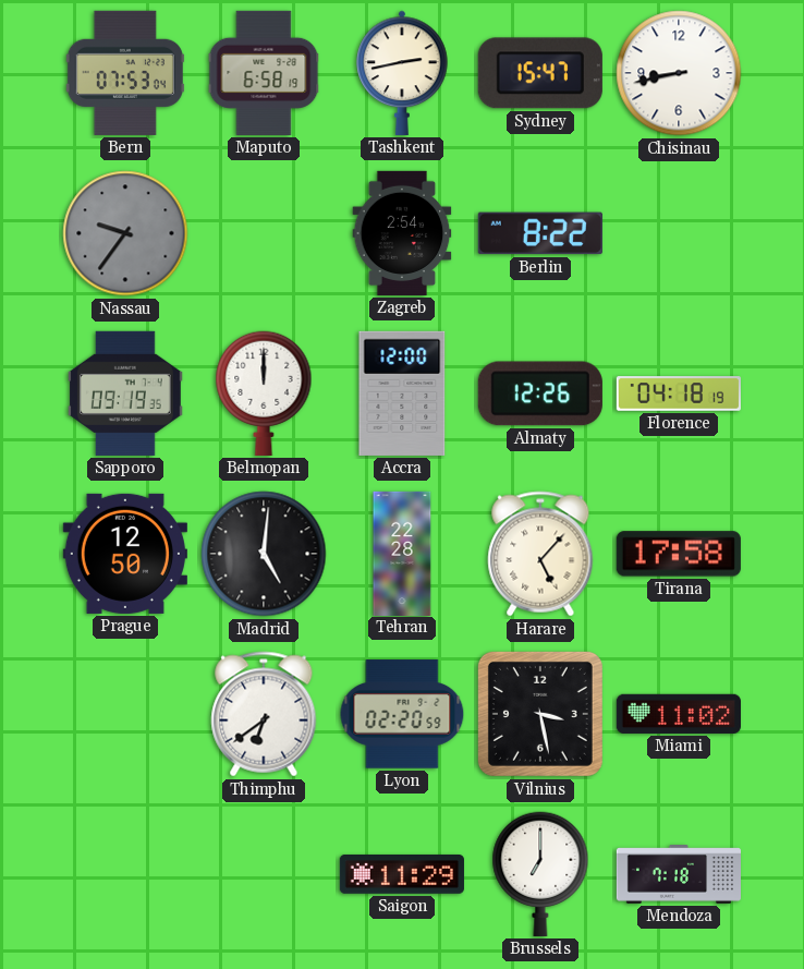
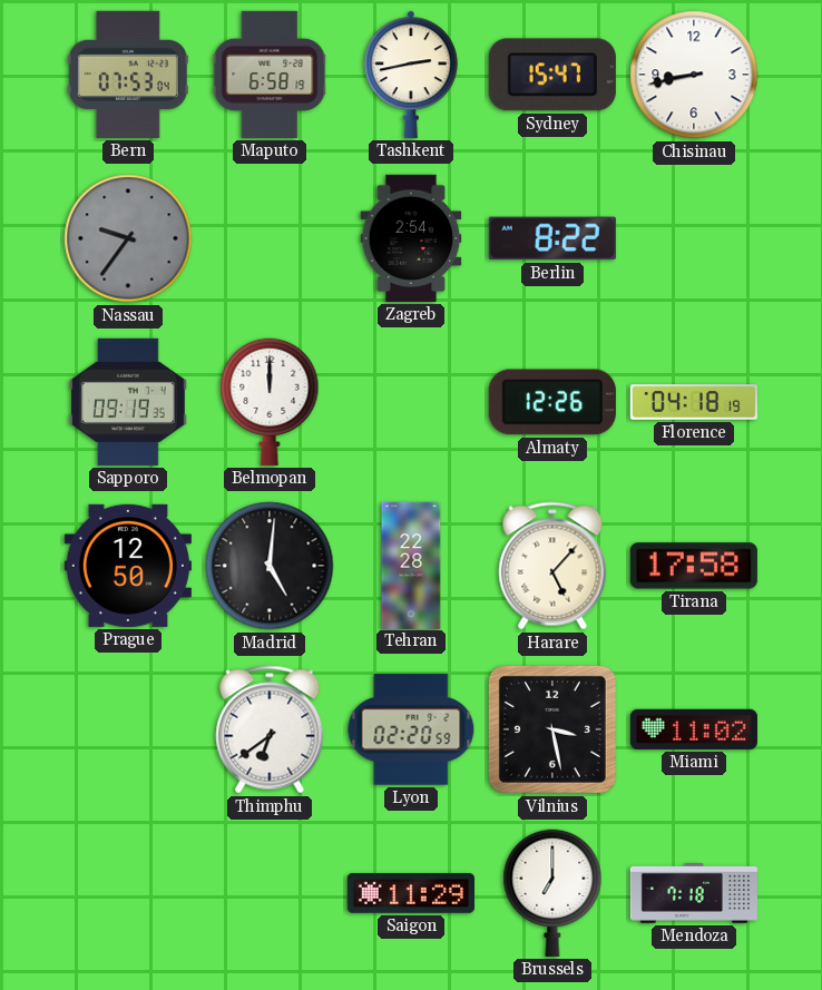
Accra: 12:00 -> none
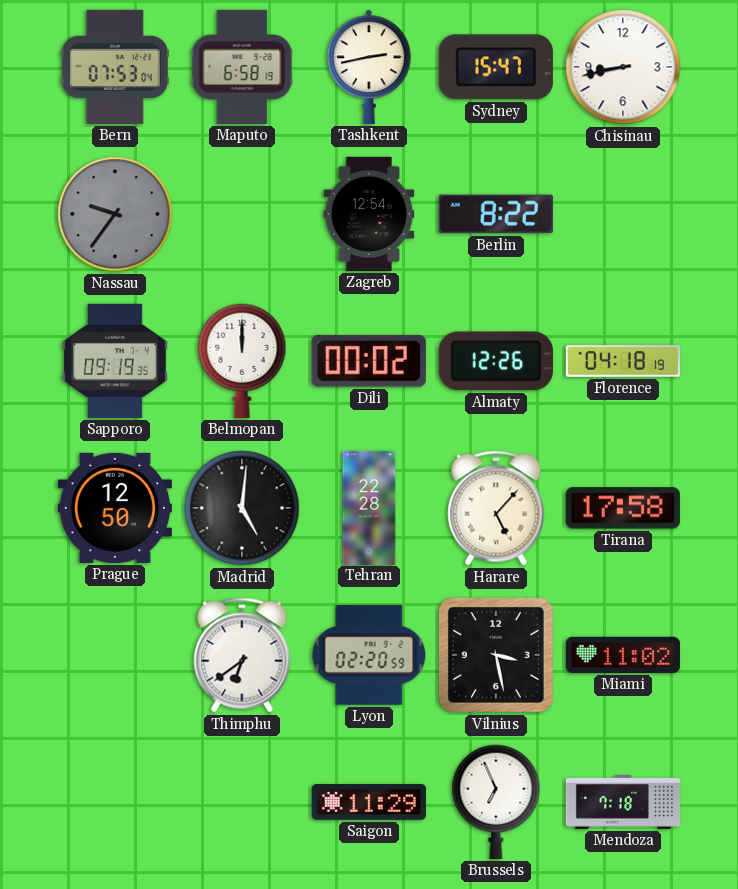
Zagreb: 2:54 -> 12:54
Dili: none -> 00:02
Brussels: 7:00 -> 6:56
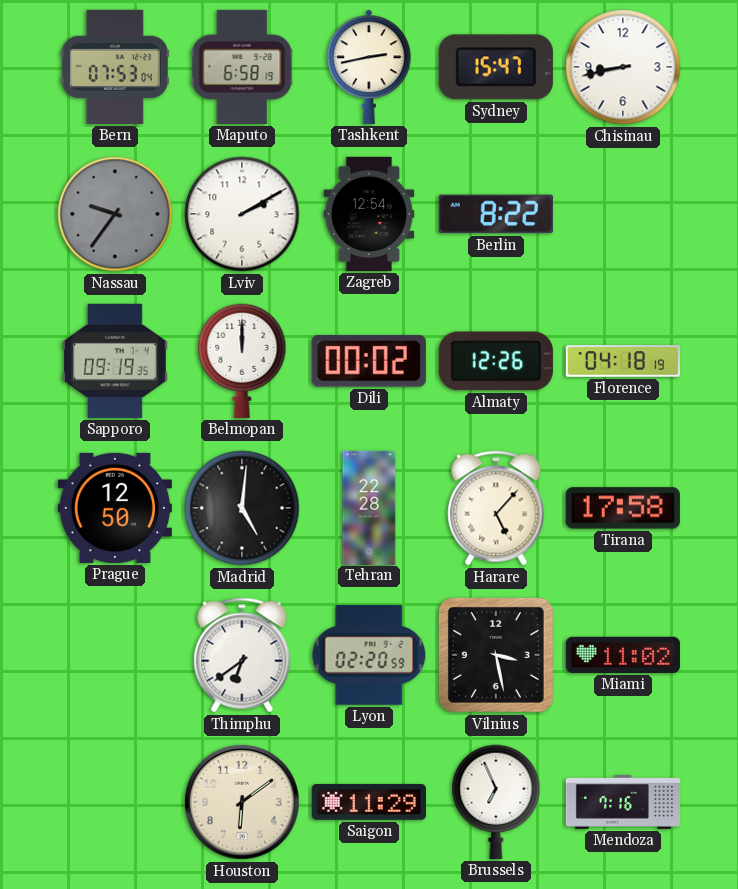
Lviv: none -> 2:10
Houston: none -> 6:09
Mendoza: 7:18 -> 7:16
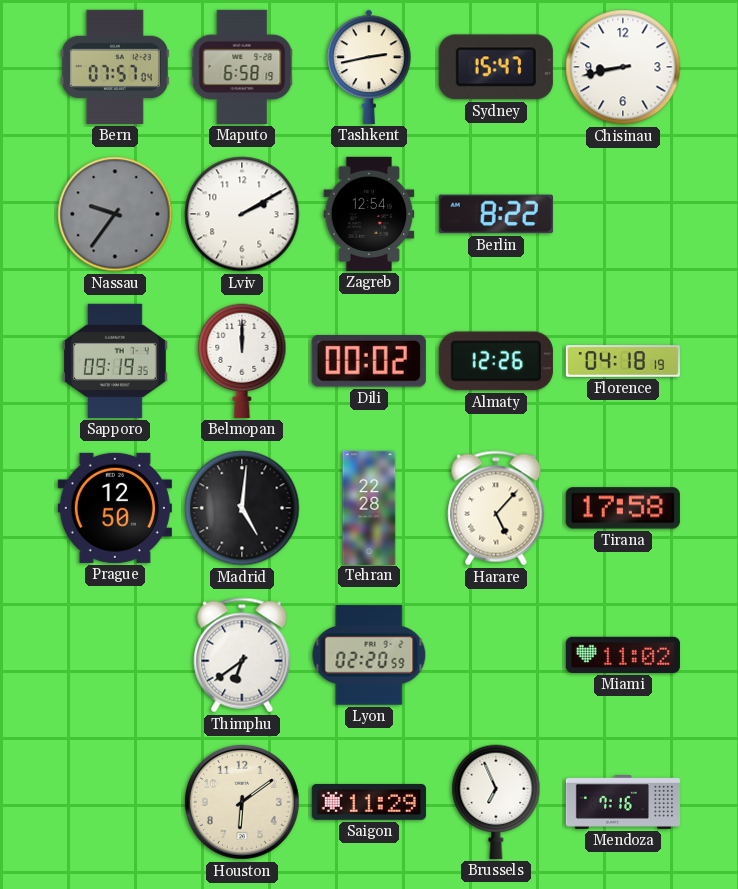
Bern: 07:53 -> 07:57
Vilnius: 3:28 -> none
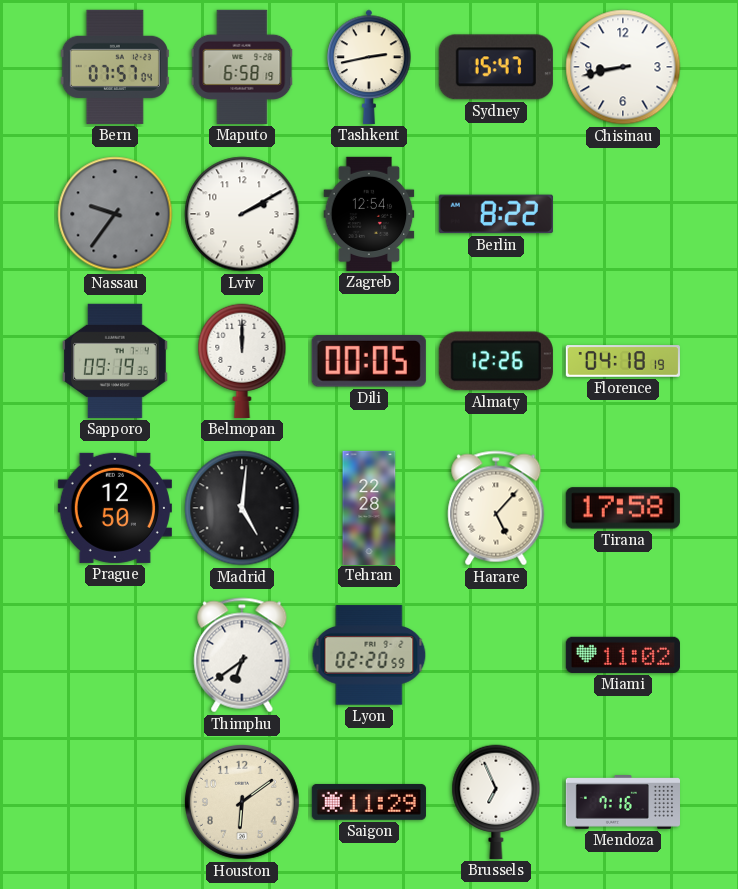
Dili: 00:02 -> 00:05
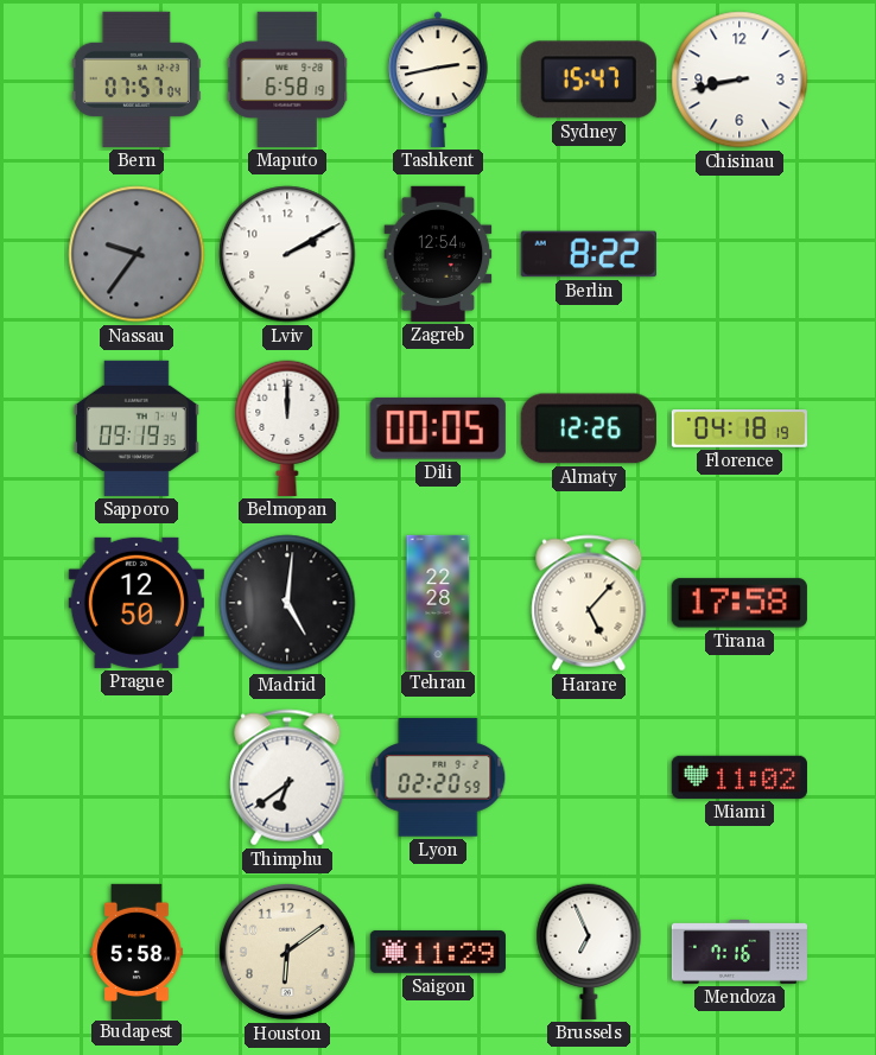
Budapest: none -> 5:58
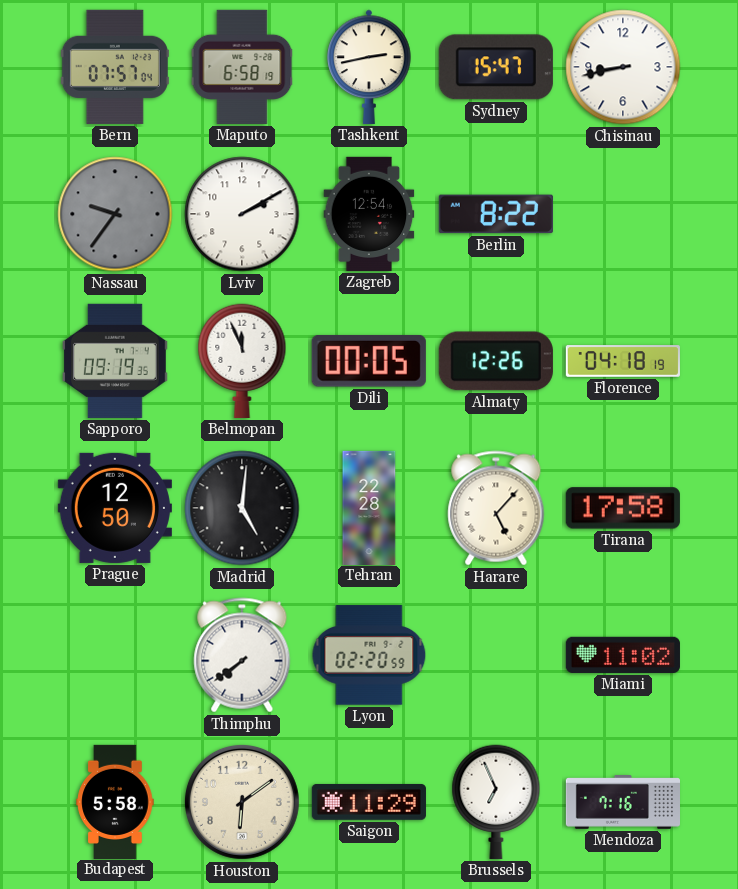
Belmopan: 12:00 -> 11:56
Thimphu: 6:39 -> 7:39
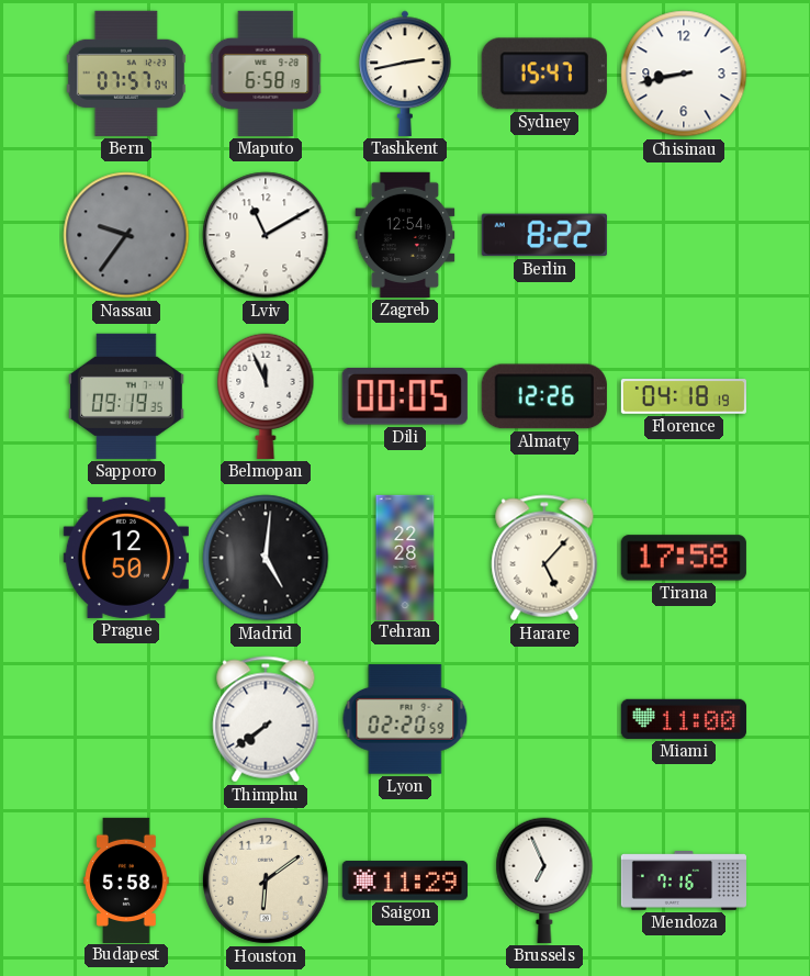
Lviv: 2:10 -> 11:10
Miami: 11:02 -> 11:00
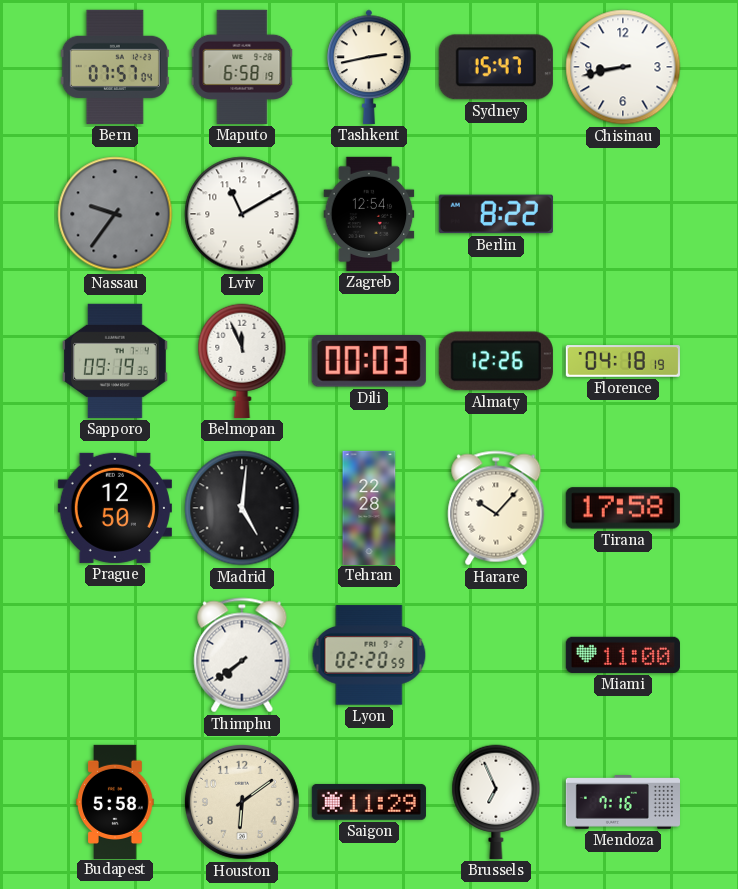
Dili: 00:05 -> 00:03
Harare: 5:07 -> 10:07
